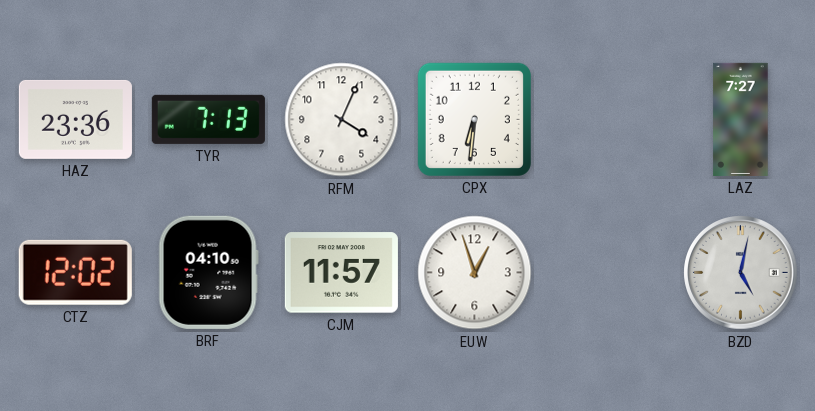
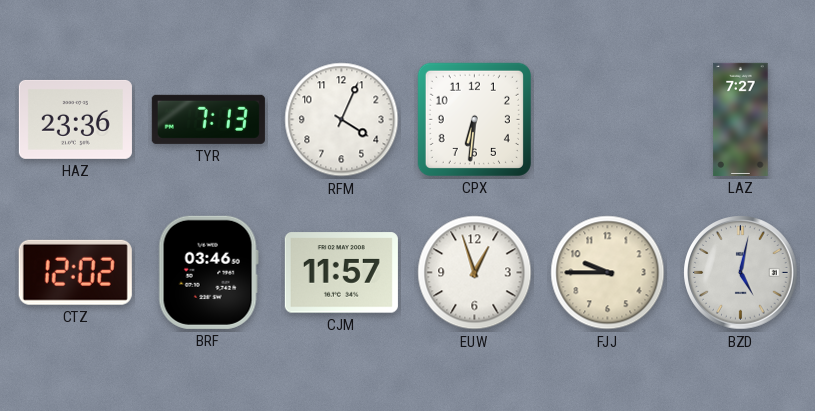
BRF: 04:10 -> 03:46
FJJ: none -> 9:45
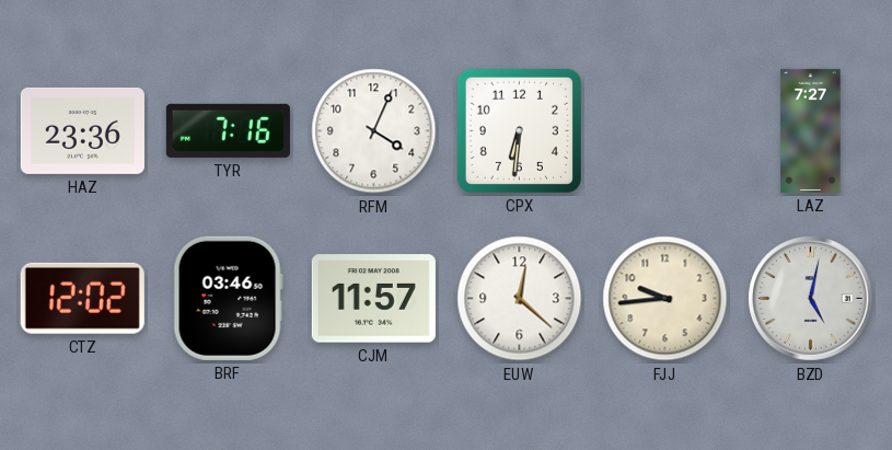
TYR: 7:13 -> 7:16
EUW: 12:57 -> 12:22
FJJ: 9:45 -> 9:44
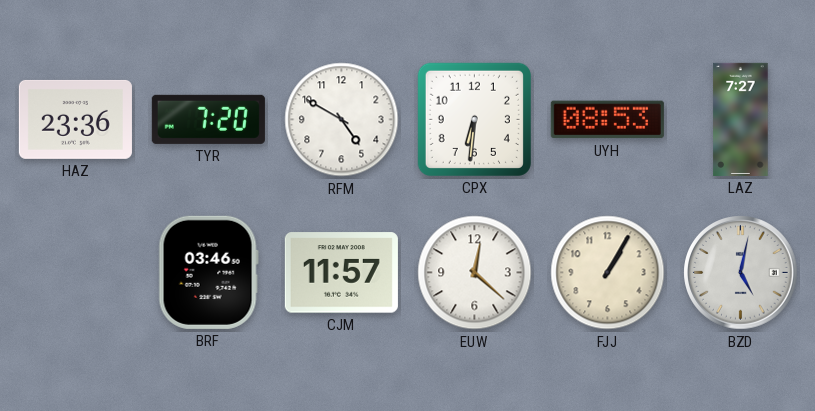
TYR: 7:16 -> 7:20
RFM: 4:04 -> 4:50
UYH: none -> 08:53
CTZ: 12:02 -> none
FJJ: 9:44 -> 1:05
